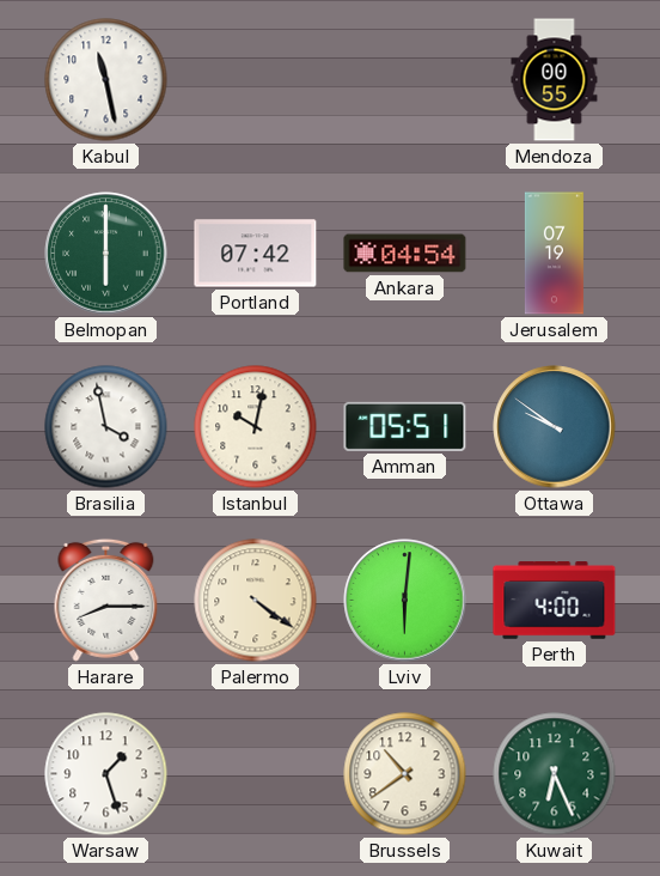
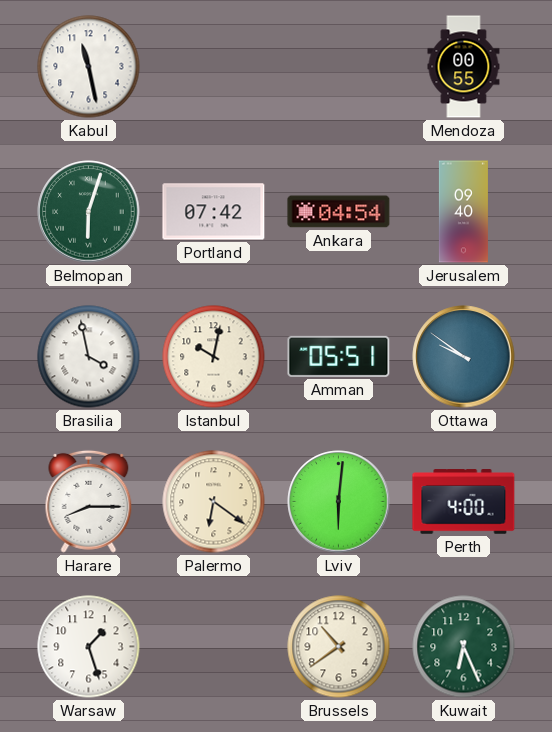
Belmopan: 6:00 -> 6:03
Jerusalem: 07:19 -> 09:40
Palermo: 4:21 -> 6:21
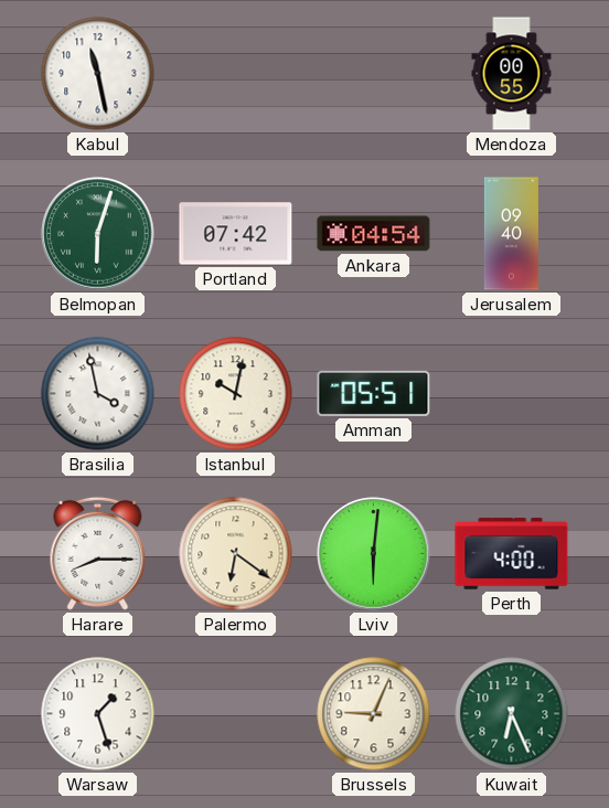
Ottawa: 9:51 -> none
Brussels: 10:39 -> 9:04
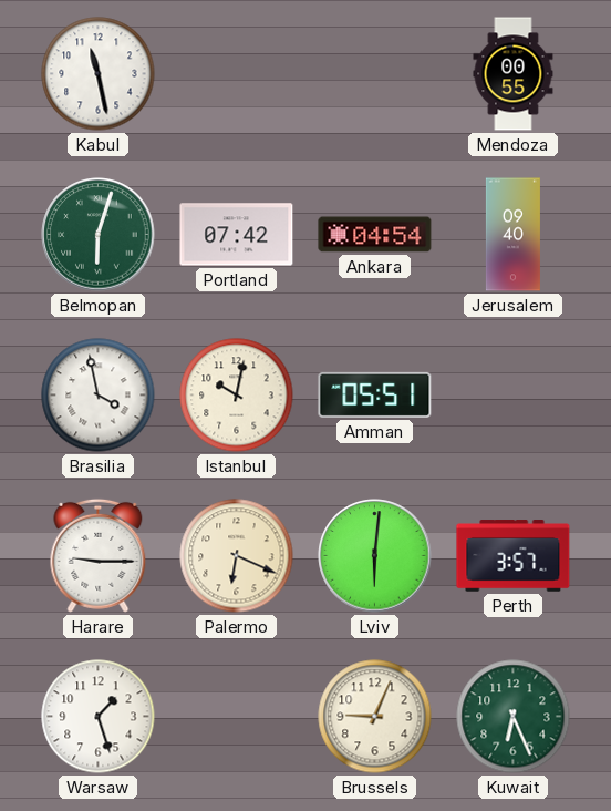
Harare: 8:15 -> 9:15
Palermo: 6:21 -> 6:19
Perth: 4:00 -> 3:57
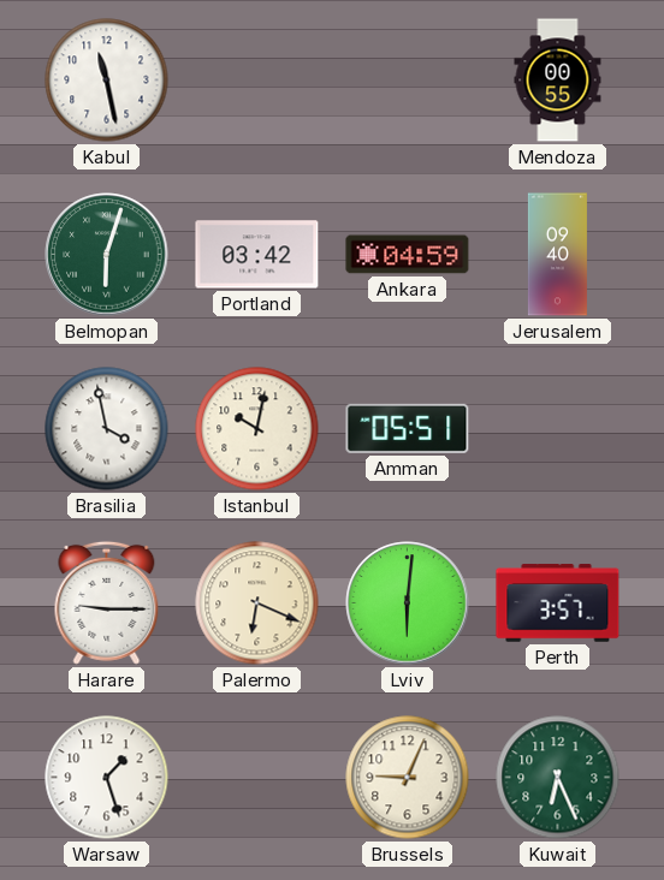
Portland: 07:42 -> 03:42
Ankara: 04:54 -> 04:59
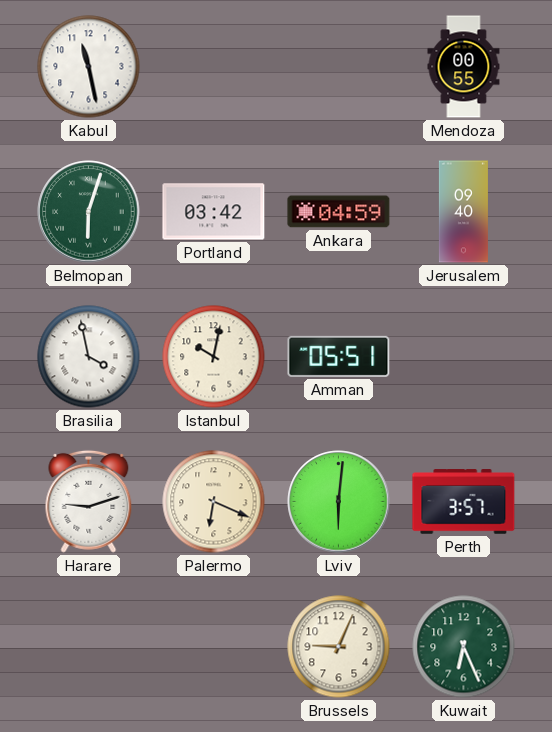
Harare: 9:15 -> 9:12
Warsaw: 1:27 -> none
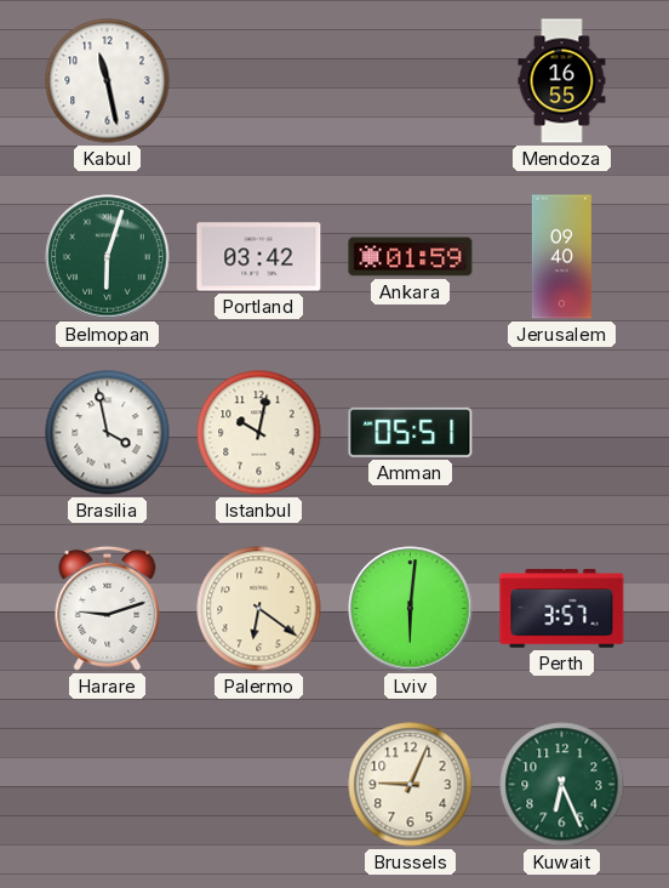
Mendoza: 00:55 -> 16:55
Ankara: 04:59 -> 01:59
Palermo: 6:19 -> 6:21
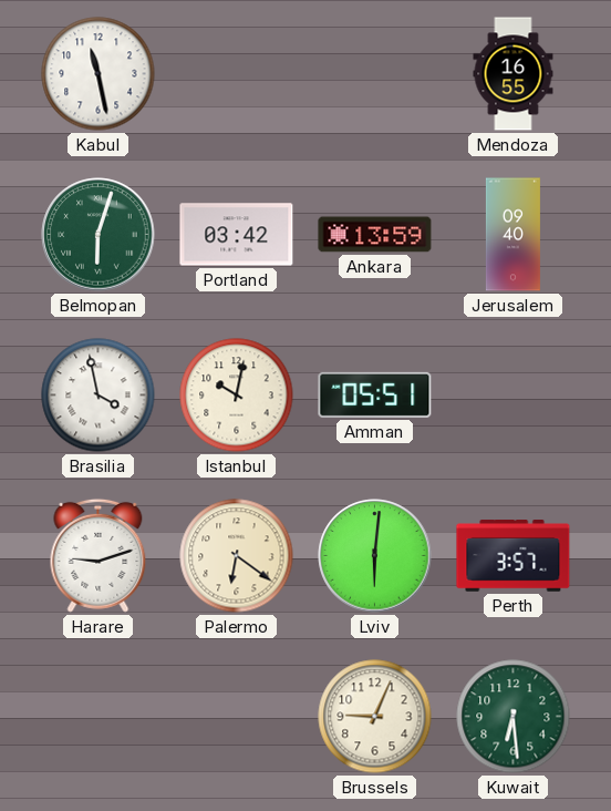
Ankara: 01:59 -> 13:59
Kuwait: 6:26 -> 6:29
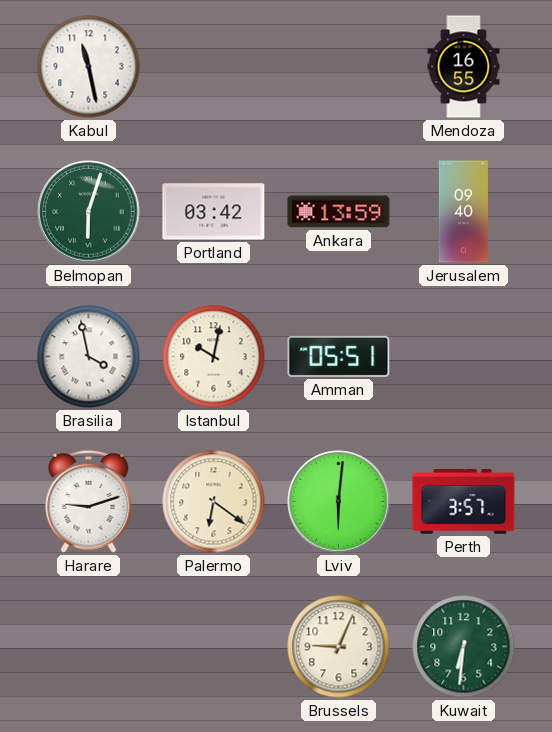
Kuwait: 6:29 -> 6:31
